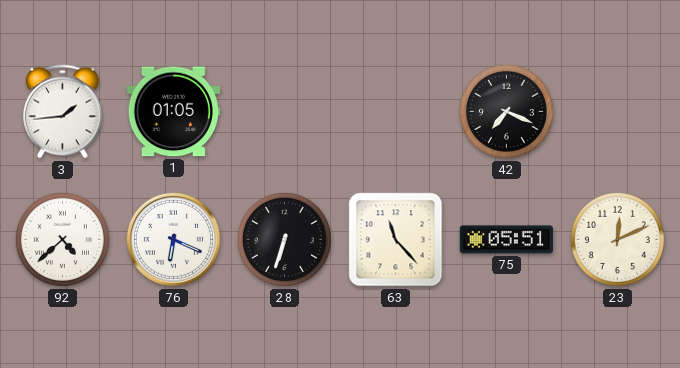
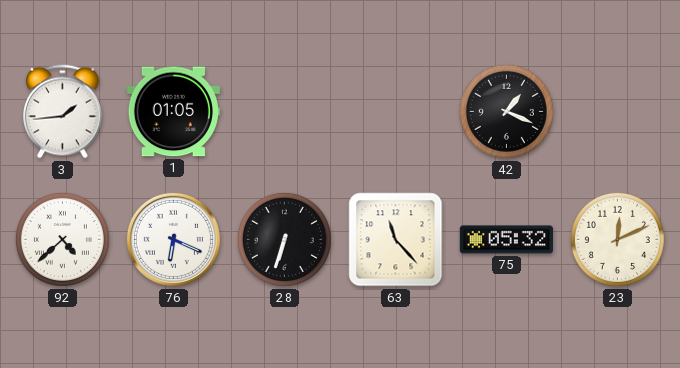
42: 7:19 -> 1:19
75: 05:51 -> 05:32
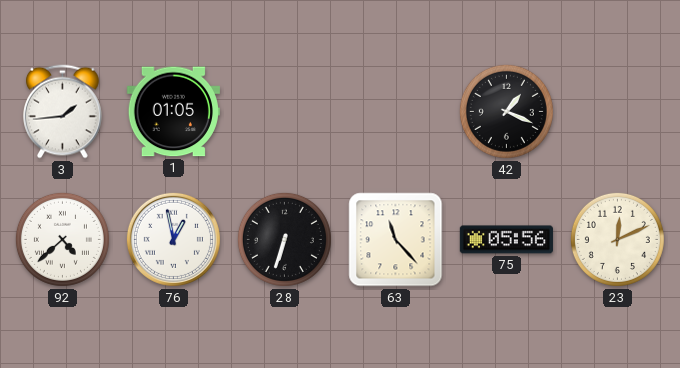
76: 6:19 -> 12:58
75: 05:32 -> 05:56
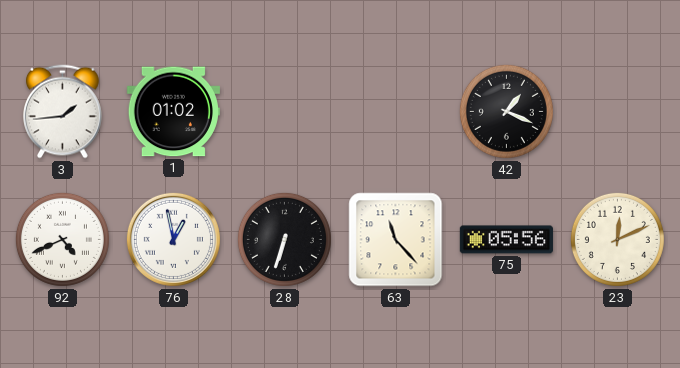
1: 01:05 -> 01:02
92: 4:38 -> 4:41
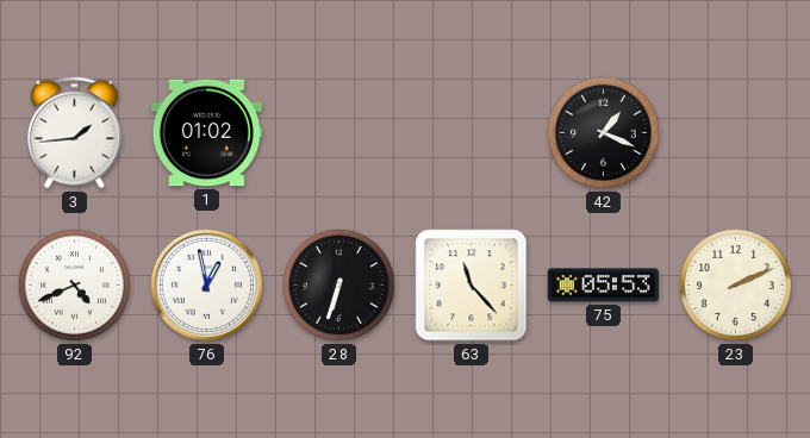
75: 05:56 -> 05:53
23: 12:11 -> 2:11
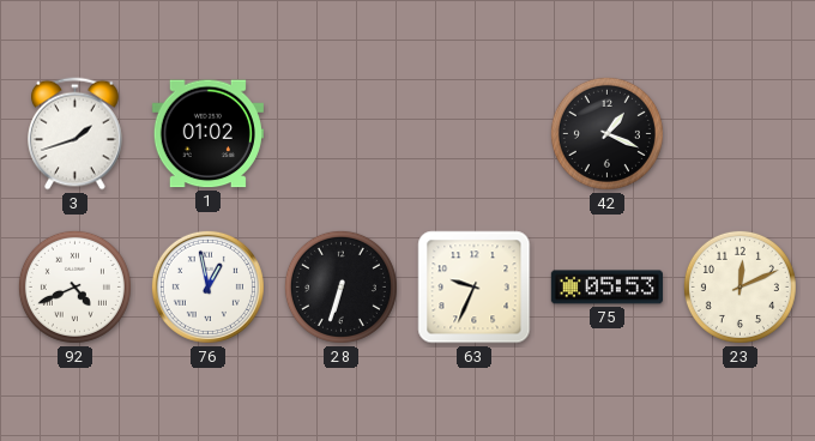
3: 1:44 -> 1:42
63: 11:23 -> 9:34
23: 2:11 -> 12:11
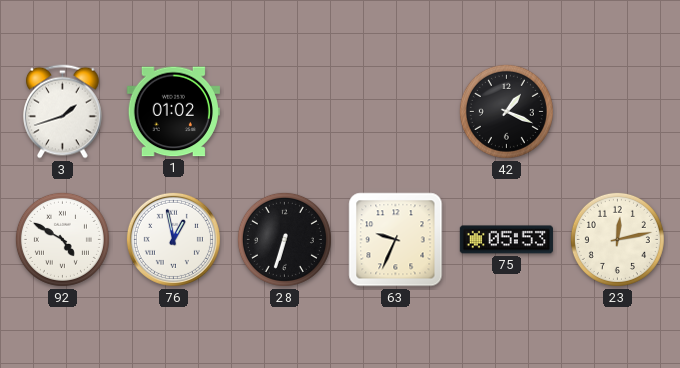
92: 4:41 -> 4:50
23: 12:11 -> 12:13
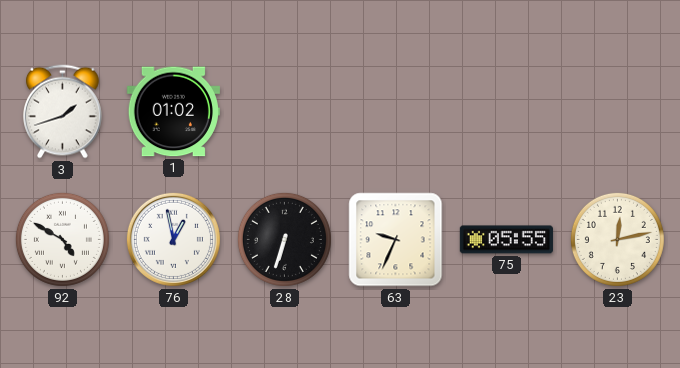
42: 1:19 -> none
75: 05:53 -> 05:55
